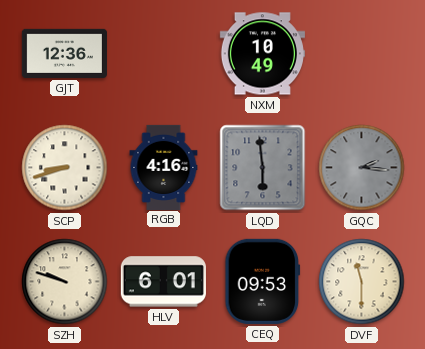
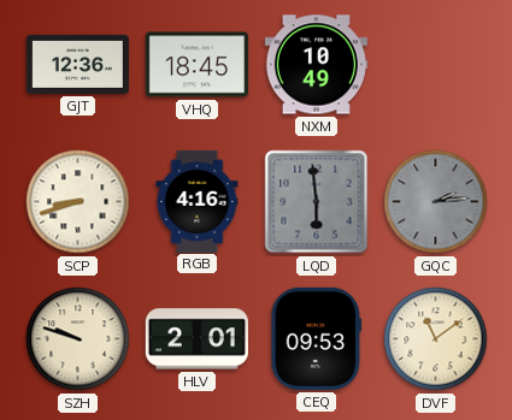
VHQ: none -> 18:45
GQC: 2:16 -> 2:14
HLV: 6:01 -> 2:01
DVF: 11:30 -> 11:09
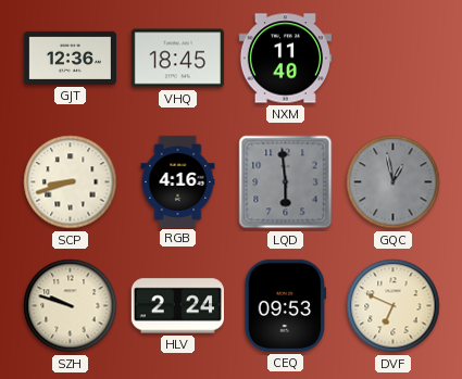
NXM: 10:49 -> 11:40
GQC: 2:14 -> 12:58
HLV: 2:01 -> 2:24
DVF: 11:09 -> 6:49
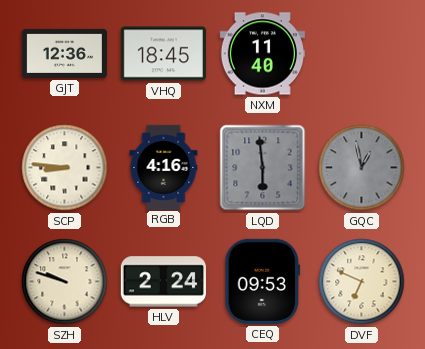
SCP: 8:42 -> 8:46
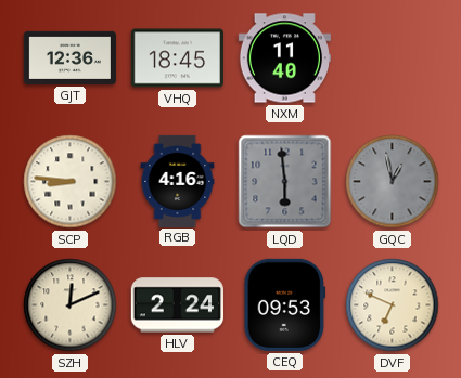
SZH: 9:48 -> 12:11
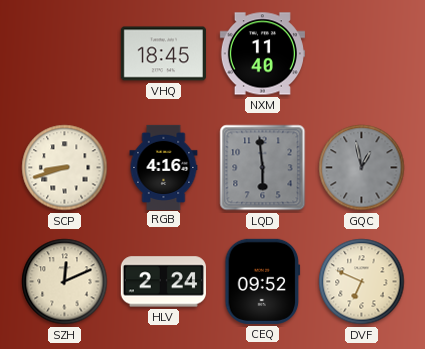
GJT: 12:36 -> none
SCP: 8:46 -> 8:42
CEQ: 09:53 -> 09:52
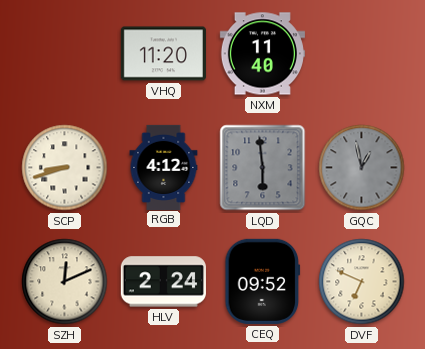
VHQ: 18:45 -> 11:20
RGB: 4:16 -> 4:12
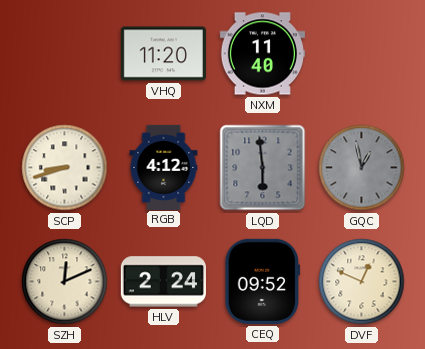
DVF: 6:49 -> 12:49
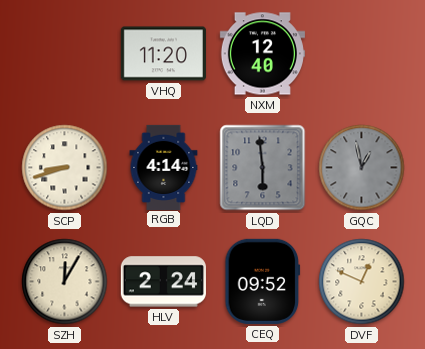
NXM: 11:40 -> 12:40
RGB: 4:12 -> 4:14
SZH: 12:11 -> 12:05
